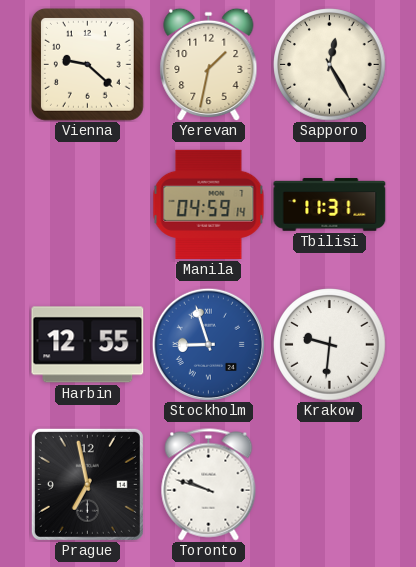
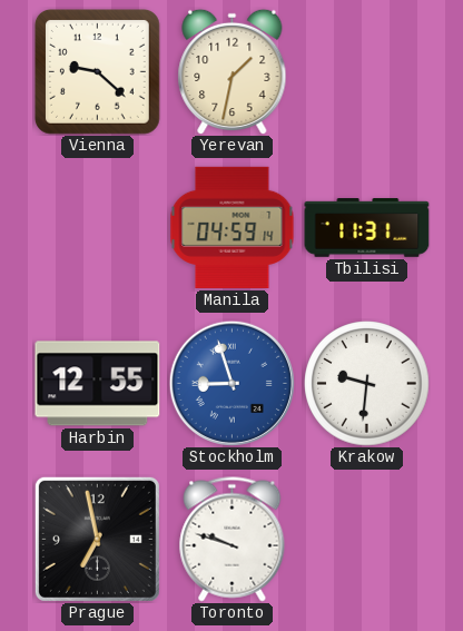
Sapporo: 12:25 -> none
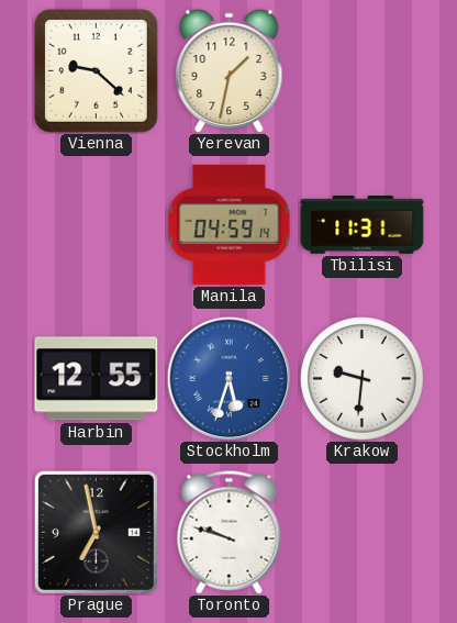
Stockholm: 8:57 -> 5:33
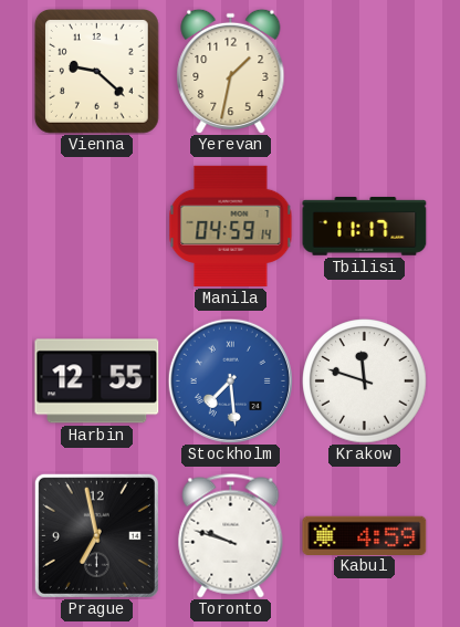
Tbilisi: 11:31 -> 11:17
Stockholm: 5:33 -> 7:29
Krakow: 9:31 -> 11:48
Kabul: none -> 4:59
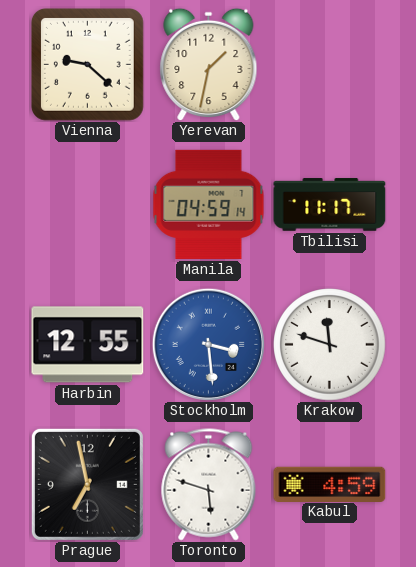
Stockholm: 7:29 -> 3:29
Toronto: 9:48 -> 5:48
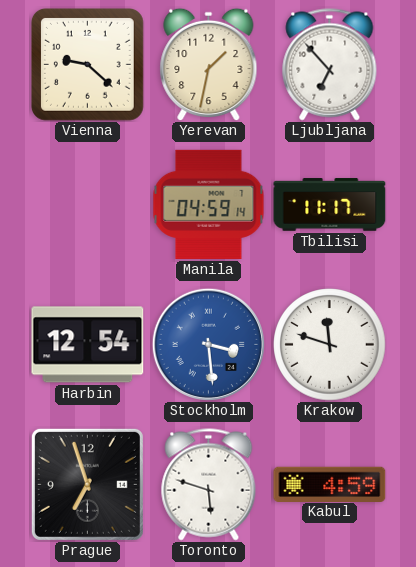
Ljubljana: none -> 6:53
Harbin: 12:55 -> 12:54
Prague: 6:58 -> 6:57
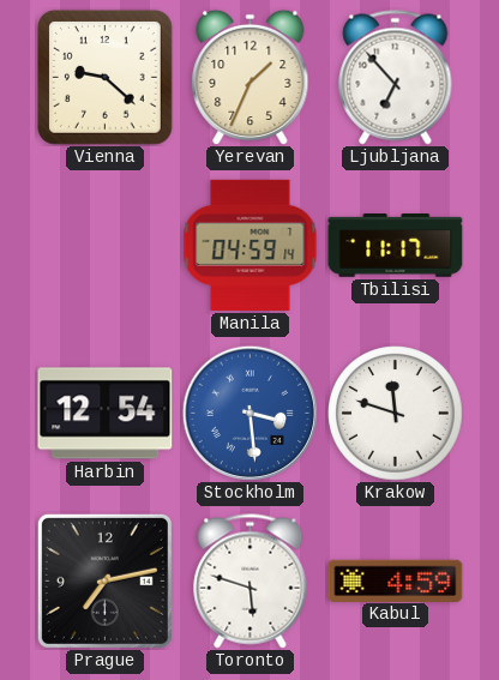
Yerevan: 1:32 -> 1:34
Prague: 6:57 -> 7:13
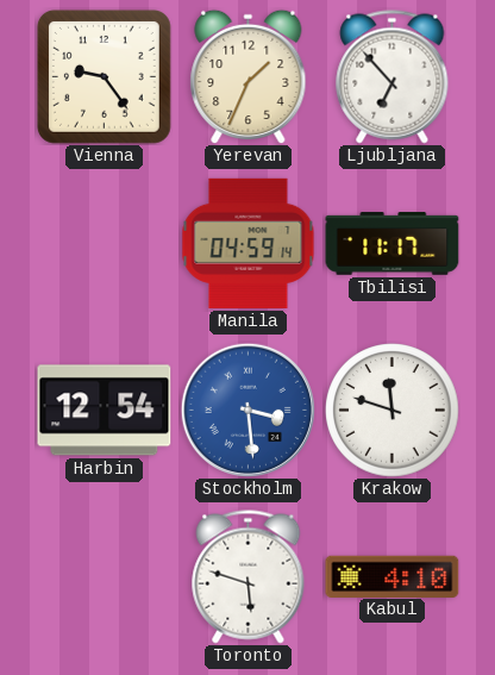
Vienna: 9:22 -> 9:24
Prague: 7:13 -> none
Kabul: 4:59 -> 4:10
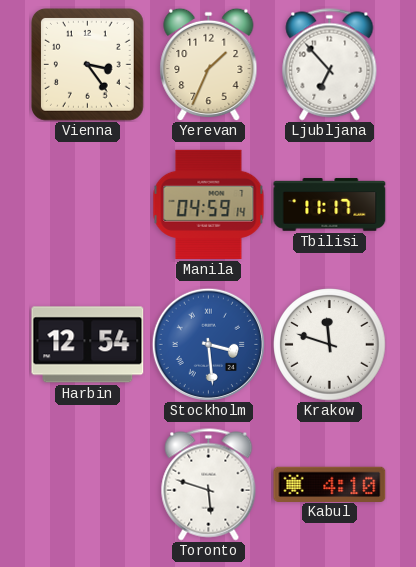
Vienna: 9:24 -> 3:24
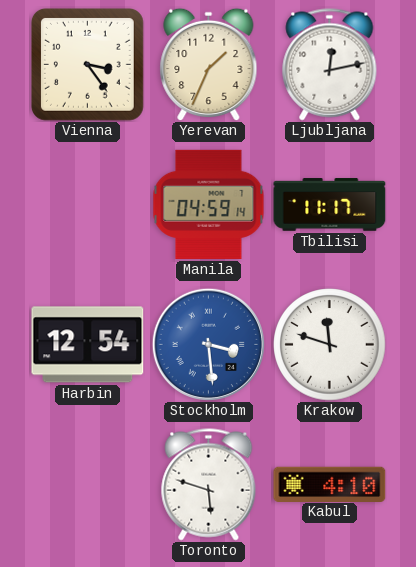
Ljubljana: 6:53 -> 12:13
